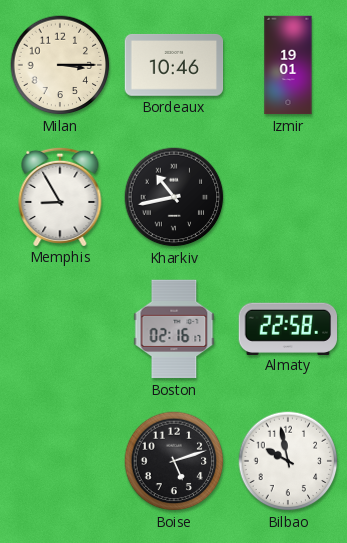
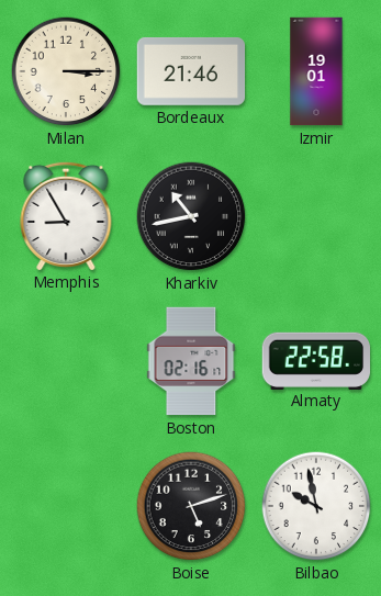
Bordeaux: 10:46 -> 21:46
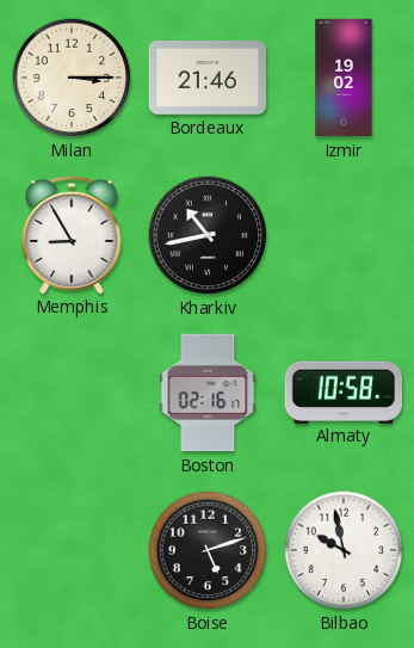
Izmir: 19:01 -> 19:02
Almaty: 22:58 -> 10:58
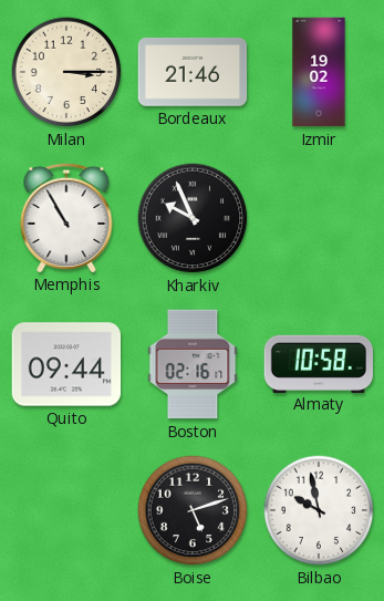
Memphis: 8:55 -> 10:55
Kharkiv: 10:43 -> 9:56
Quito: none -> 09:44
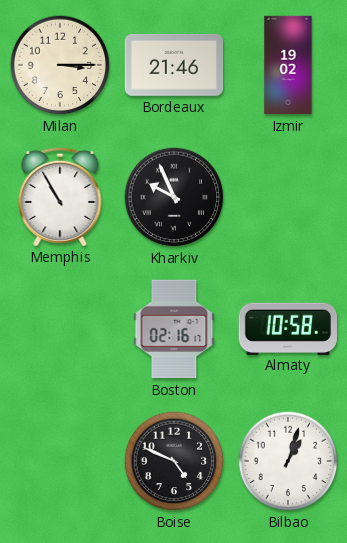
Quito: 09:44 -> none
Boise: 5:12 -> 4:49
Bilbao: 9:58 -> 1:03
